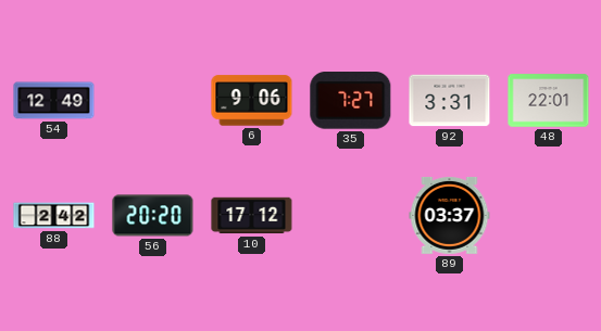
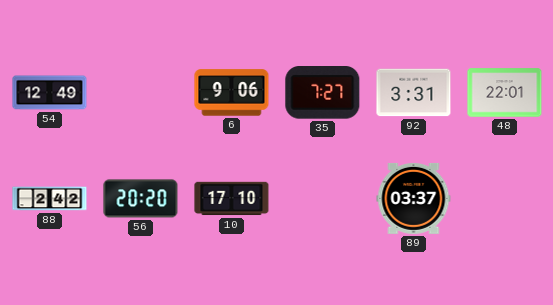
10: 17:12 -> 17:10
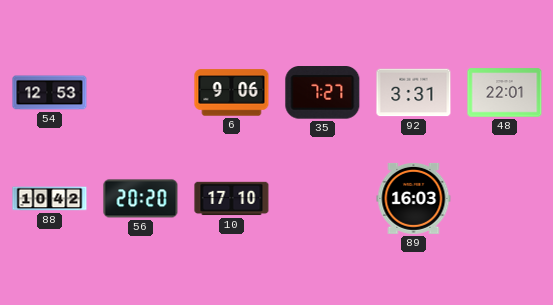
54: 12:49 -> 12:53
88: 2:42 -> 10:42
89: 03:37 -> 16:03
